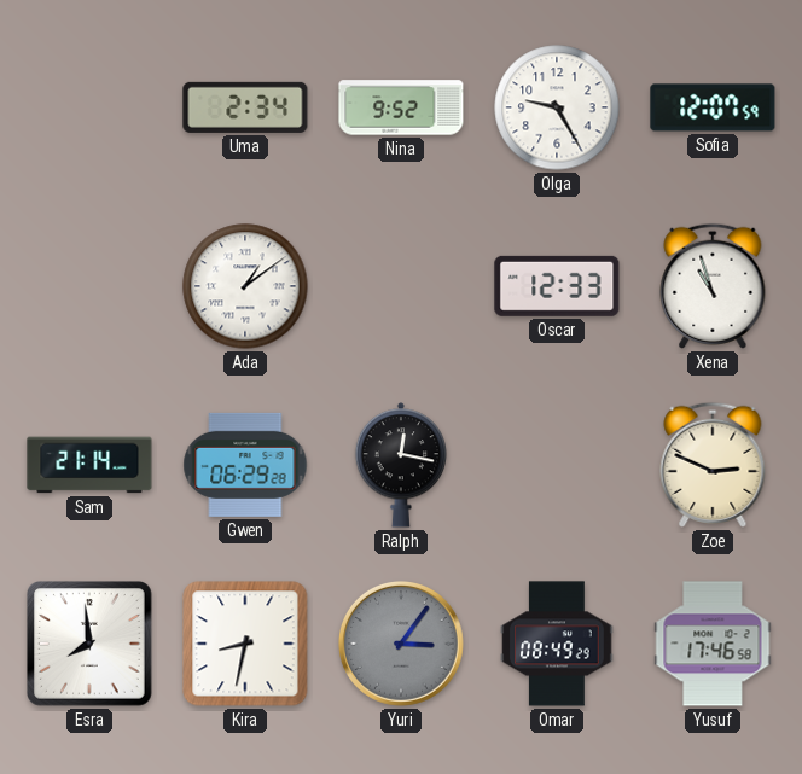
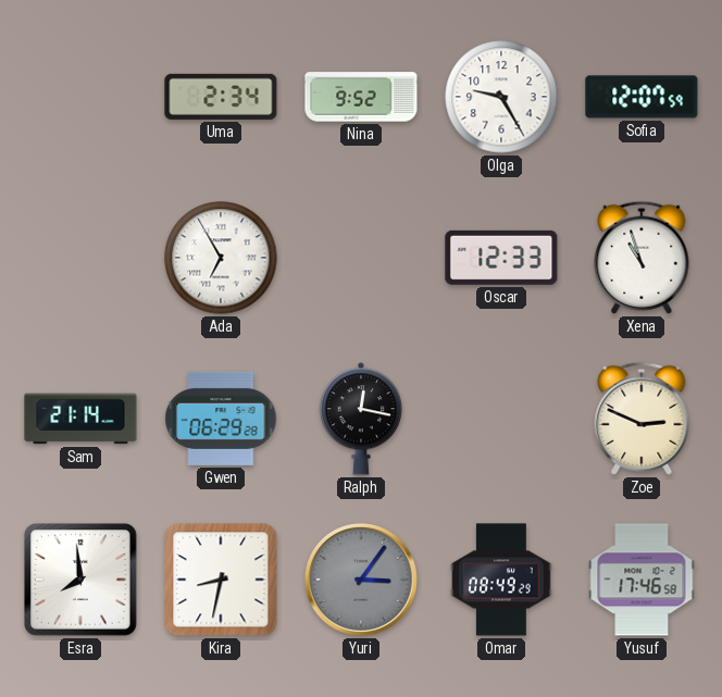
Ada: 1:09 -> 6:55
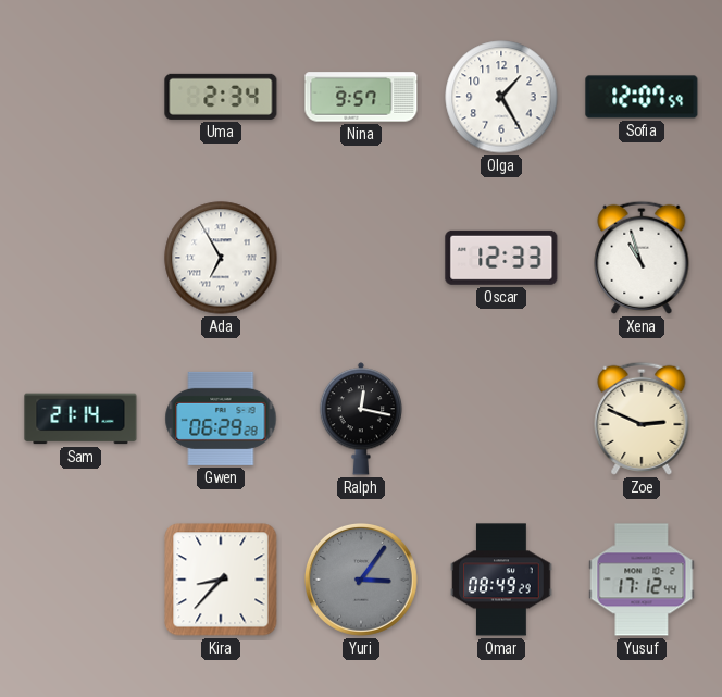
Nina: 9:52 -> 9:57
Olga: 9:25 -> 1:25
Esra: 7:59 -> none
Kira: 8:32 -> 8:37
Yusuf: 17:46 -> 17:12
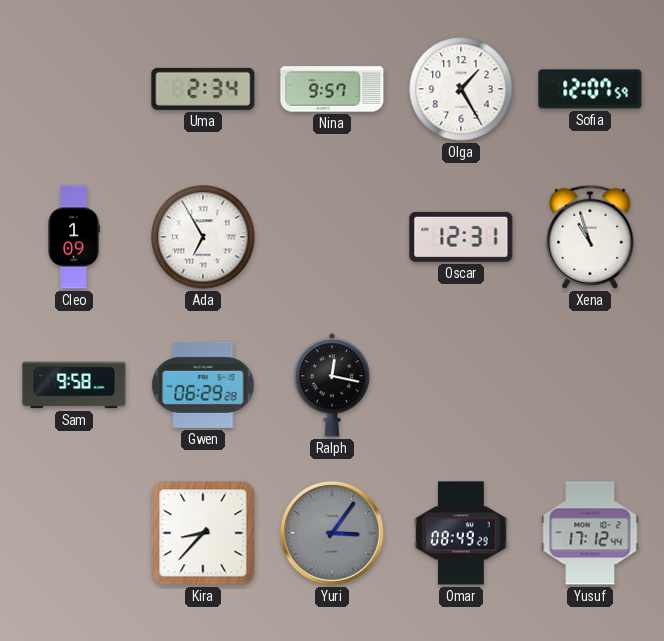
Cleo: none -> 1:09
Oscar: 12:33 -> 12:31
Sam: 21:14 -> 9:58
Zoe: 2:49 -> none
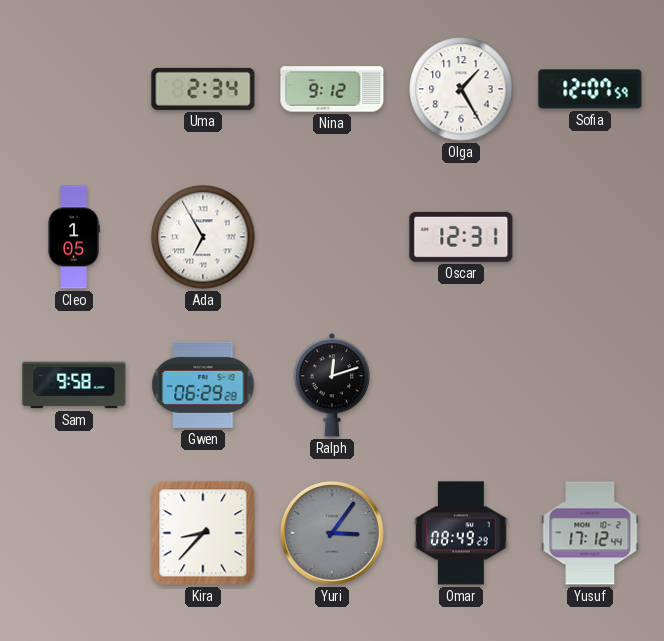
Nina: 9:57 -> 9:12
Cleo: 1:09 -> 1:05
Xena: 10:57 -> none
Ralph: 12:17 -> 12:12
